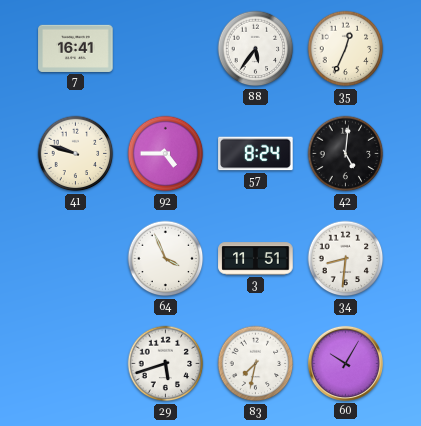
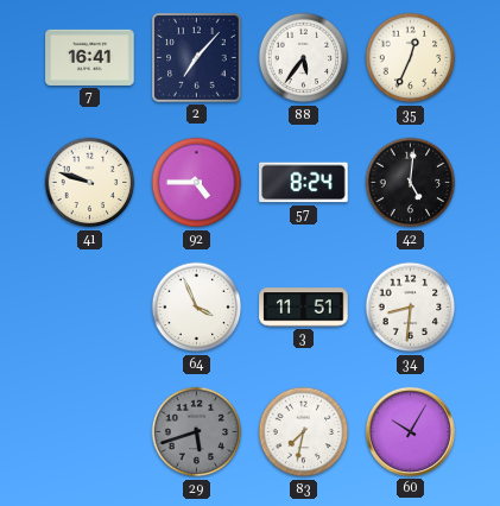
2: none -> 7:07
29 dial: white -> grey
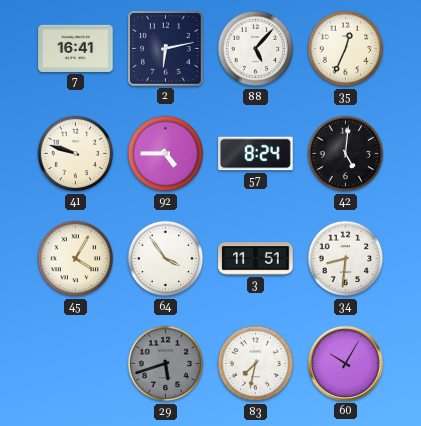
2: 7:07 -> 6:13
88: 5:36 -> 5:07
45: none -> 4:05
64: 3:56 -> 3:54
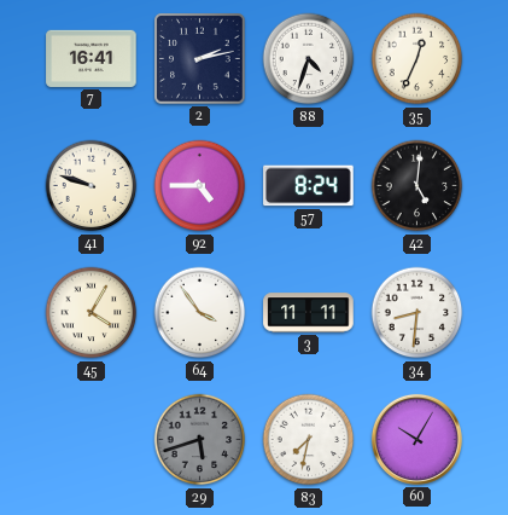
2: 6:13 -> 2:13
88: 5:07 -> 4:33
3: 11:51 -> 11:11
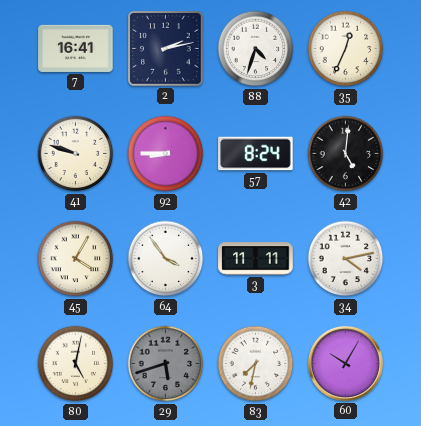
92: 4:45 -> 8:45
34: 8:31 -> 4:13
80: none -> 5:02
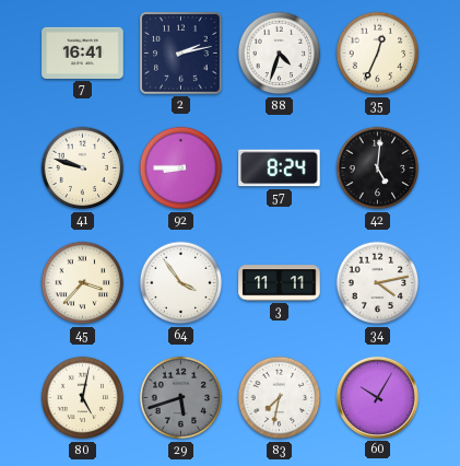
45: 4:05 -> 3:37
